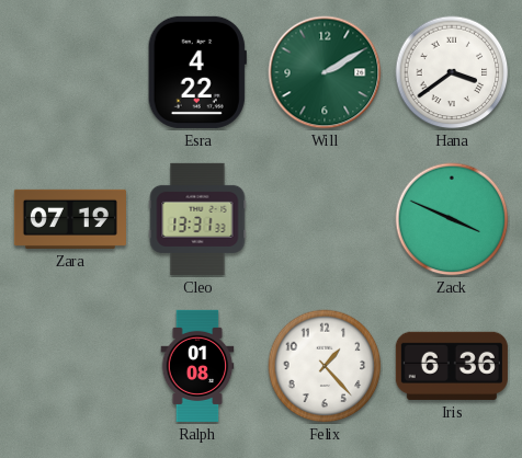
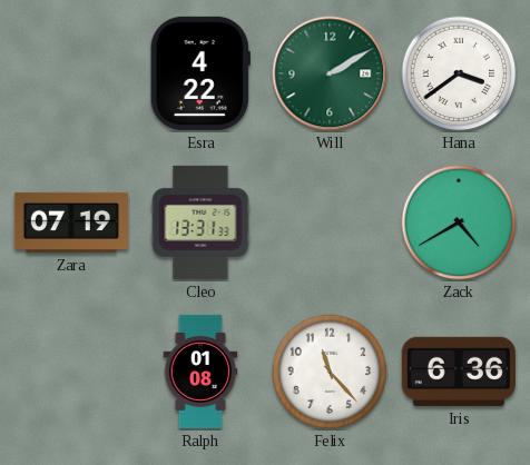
Zack: 3:49 -> 4:40
Felix: 1:23 -> 11:23
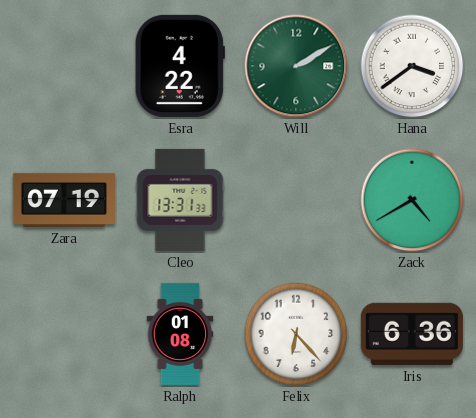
Felix: 11:23 -> 6:23
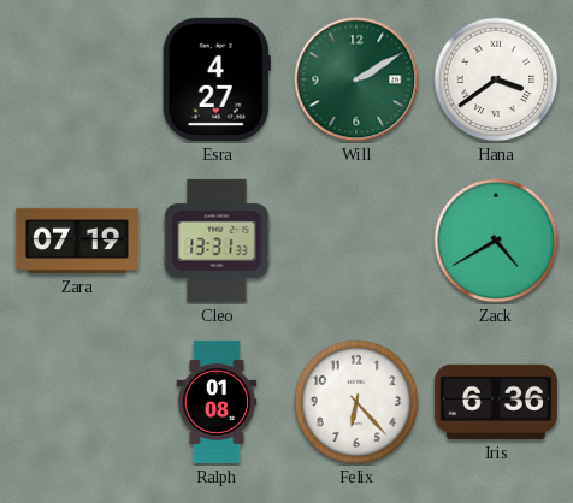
Esra: 4:22 -> 4:27
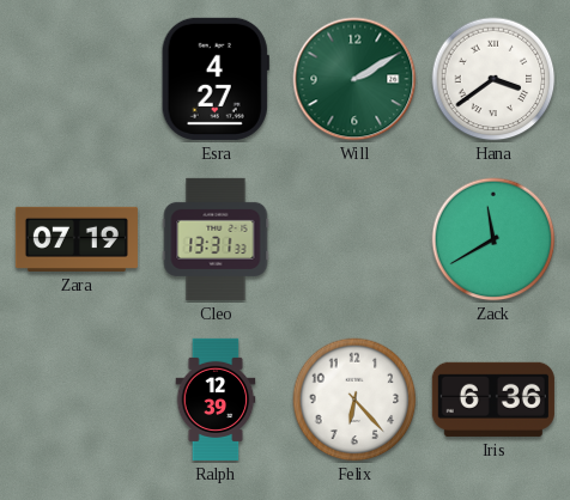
Zack: 4:40 -> 11:40
Ralph: 01:08 -> 12:39
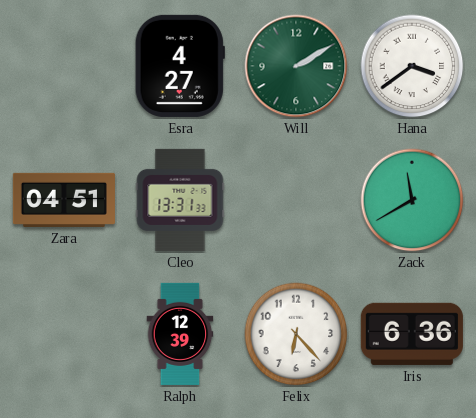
Zara: 07:19 -> 04:51
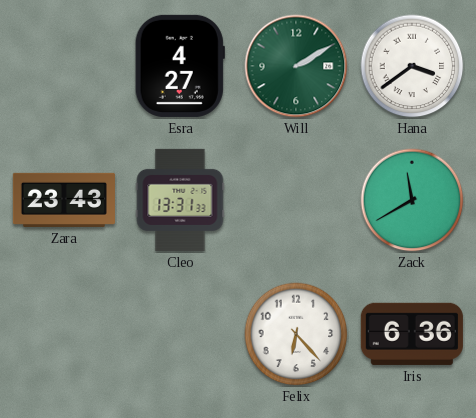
Zara: 04:51 -> 23:43
Ralph: 12:39 -> none
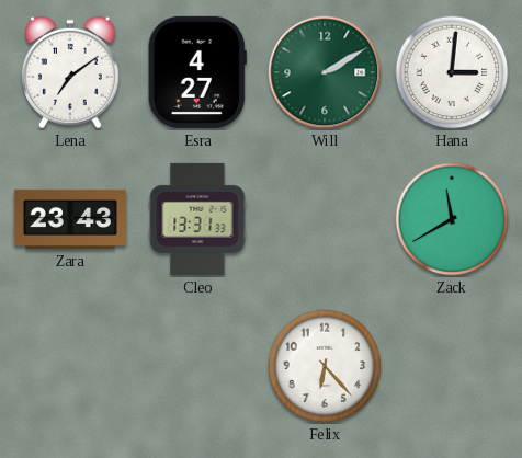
Lena: none -> 7:09
Hana: 3:39 -> 3:01
Iris: 6:36 -> none
